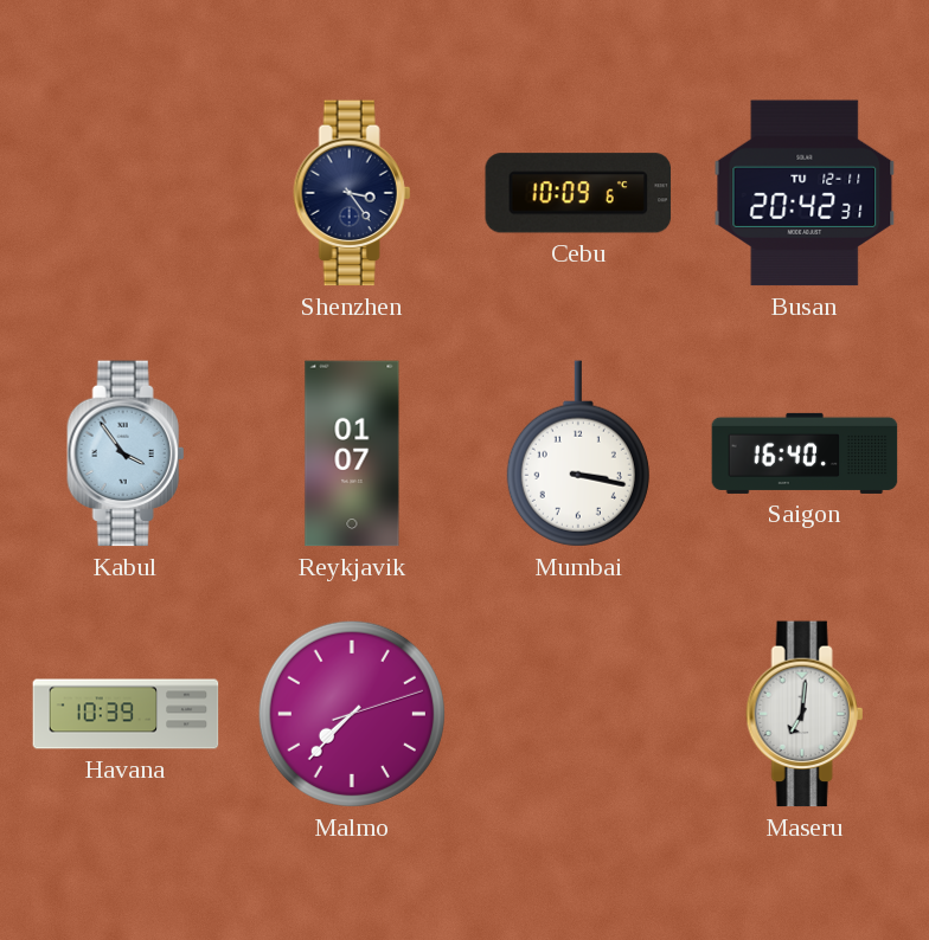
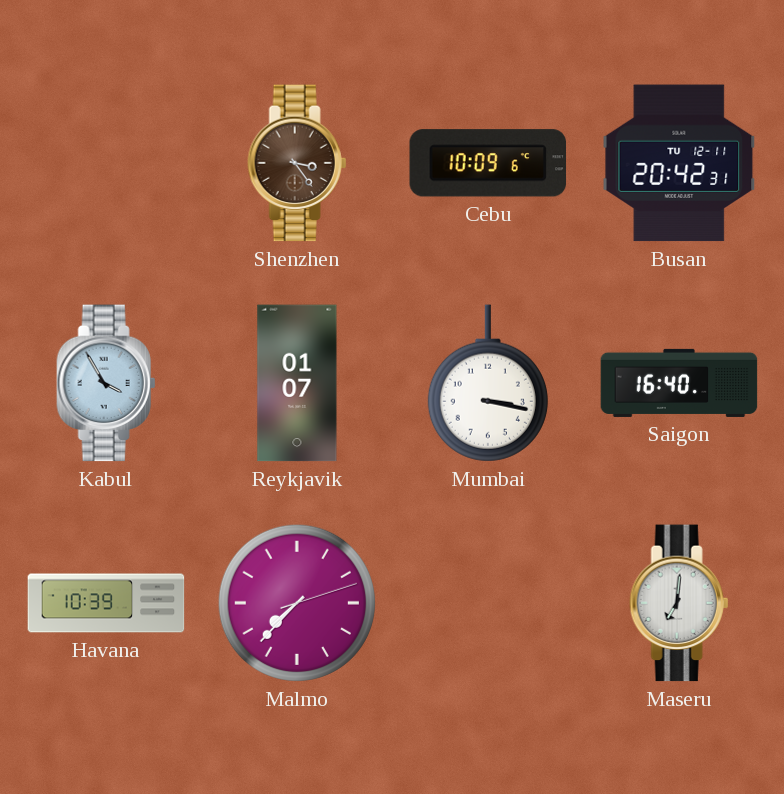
Shenzhen dial: navy -> brown
Kabul: 3:54 -> 3:55
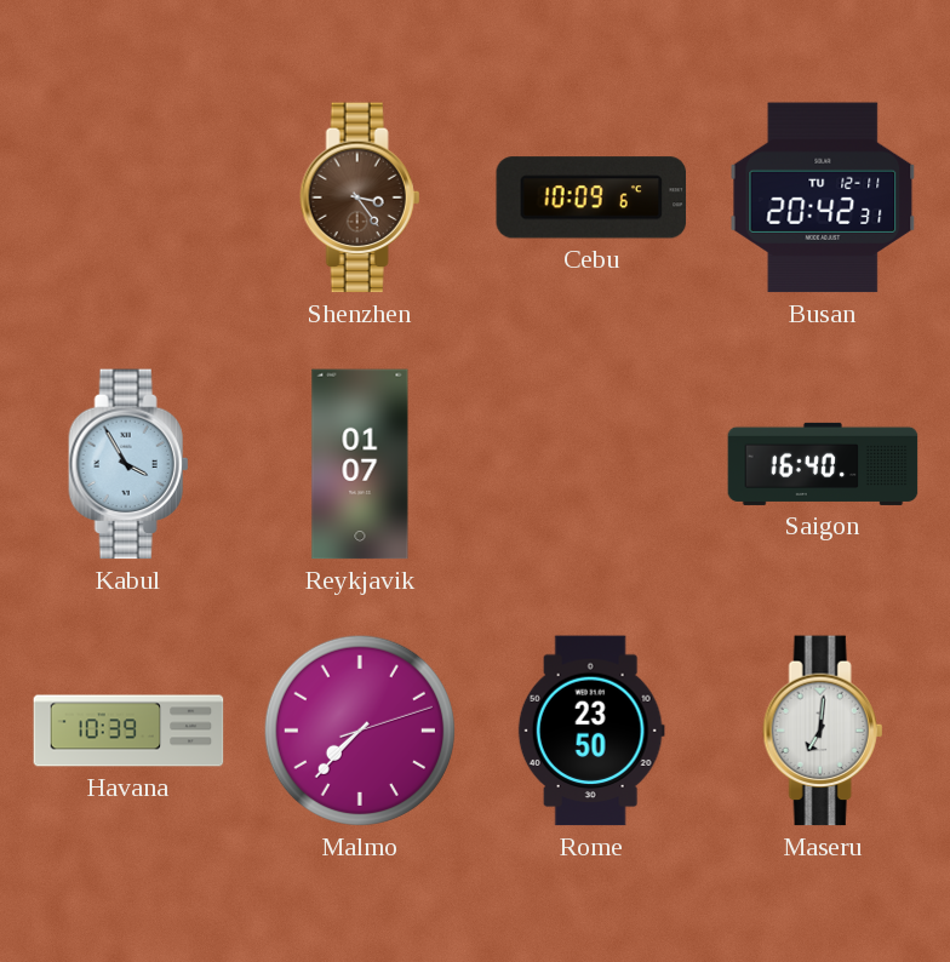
Mumbai: 3:17 -> none
Rome: none -> 23:50
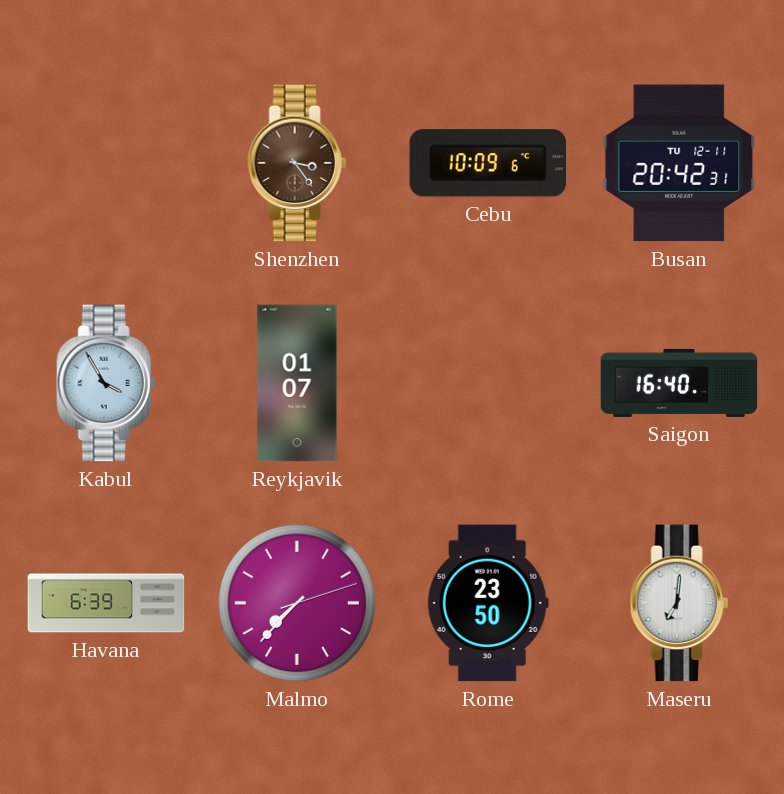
Havana: 10:39 -> 6:39
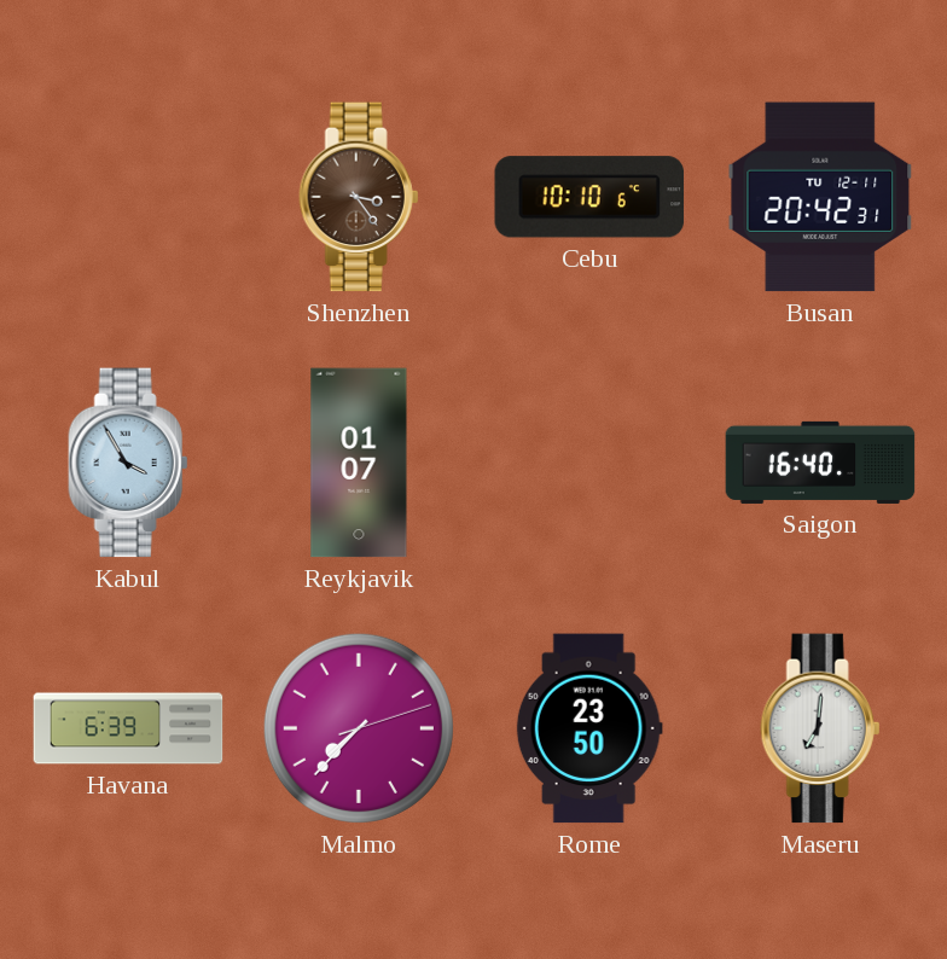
Cebu: 10:09 -> 10:10
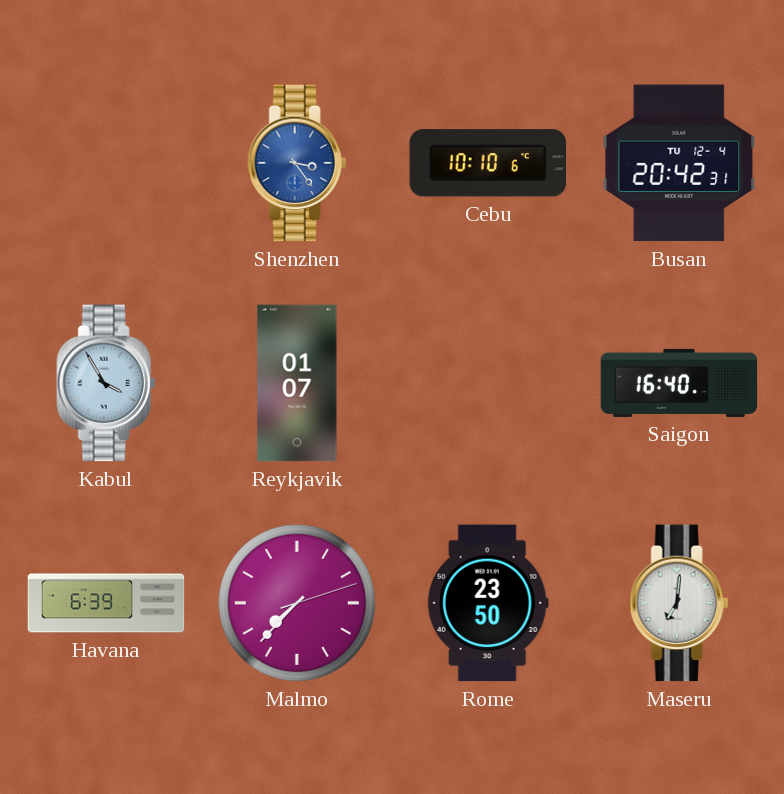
Shenzhen dial: brown -> blue
Busan date: TU 12-11 -> TU 12-4
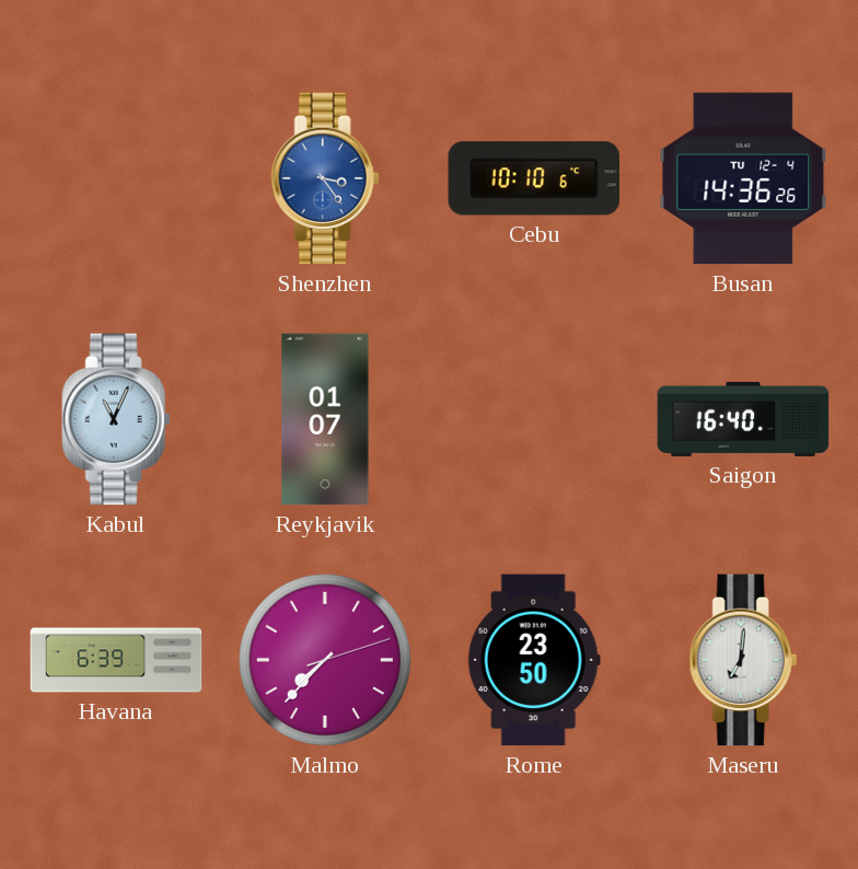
Busan: 20:42 -> 14:36
Kabul: 3:55 -> 11:04
